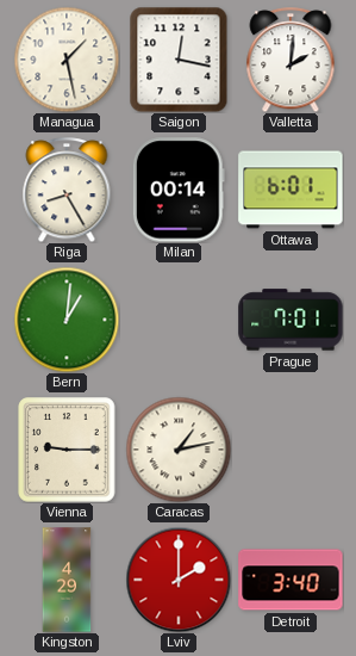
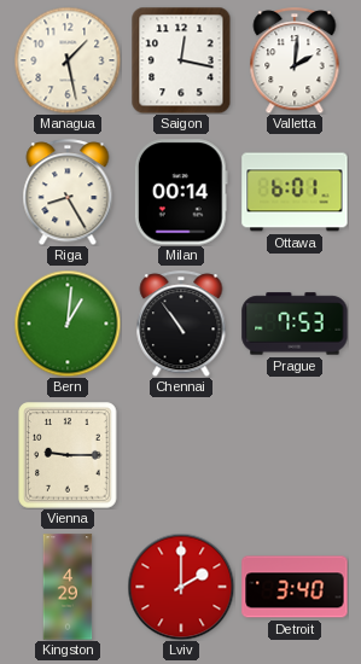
Chennai: none -> 10:54
Prague: 7:01 -> 7:53
Caracas: 1:13 -> none
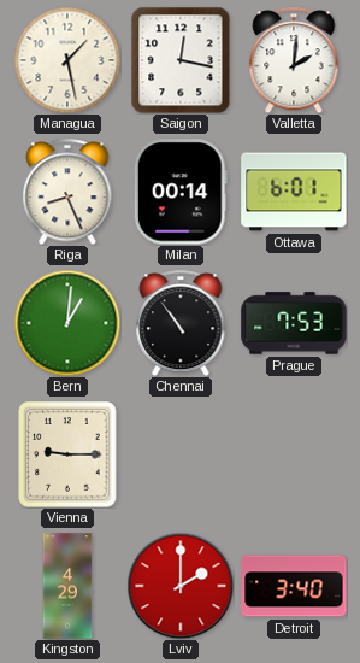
Riga: 8:25 -> 8:26
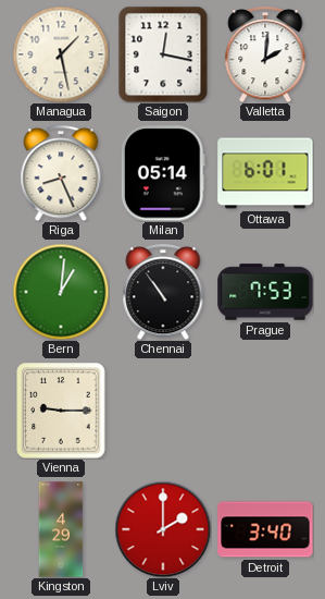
Milan: 00:14 -> 05:14
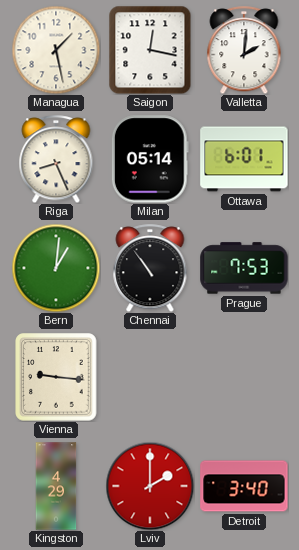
Vienna: 9:15 -> 9:16
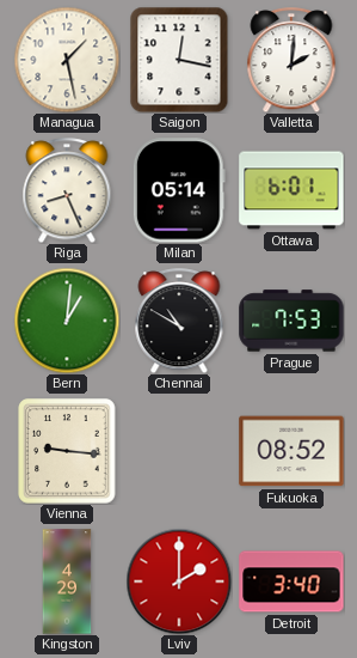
Chennai: 10:54 -> 10:50
Fukuoka: none -> 08:52
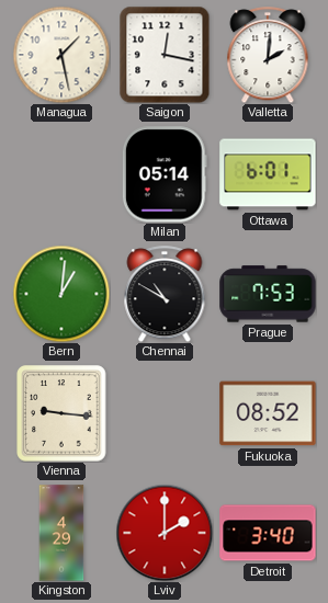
Riga: 8:26 -> none
